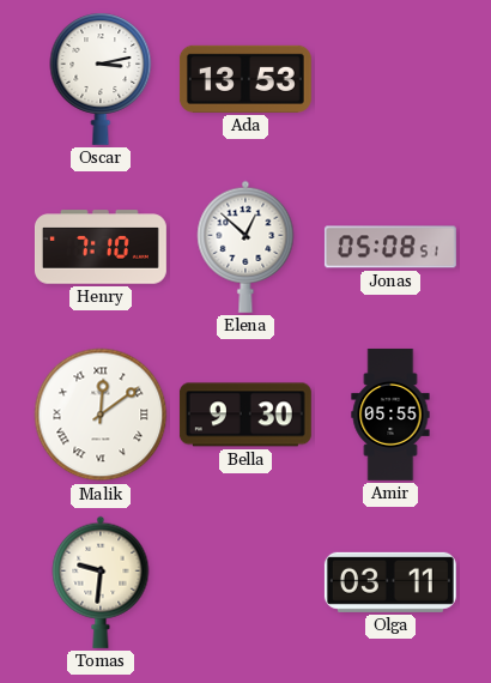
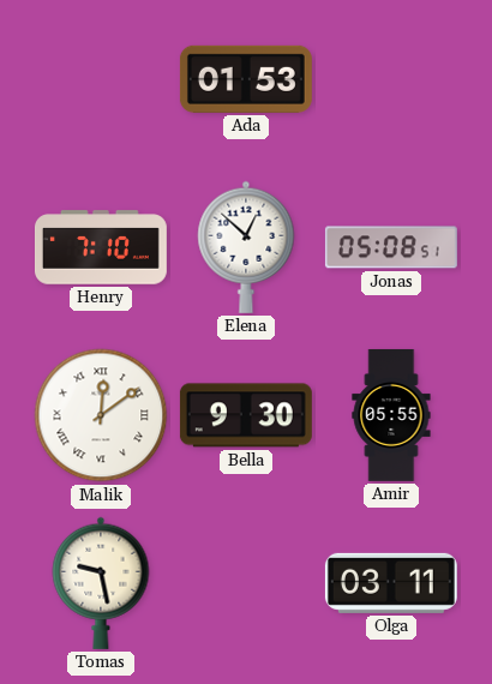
Oscar: 3:13 -> none
Ada: 13:53 -> 01:53
Tomas: 9:31 -> 9:28
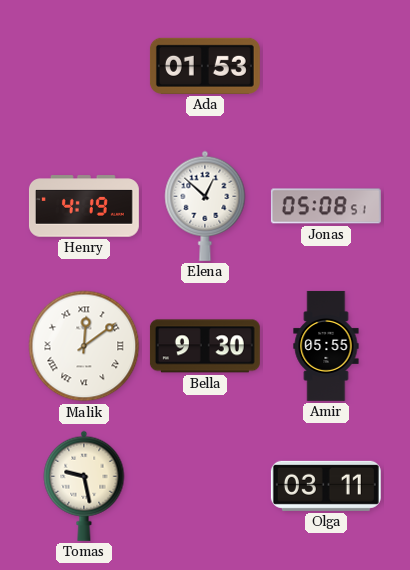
Henry: 7:10 -> 4:19
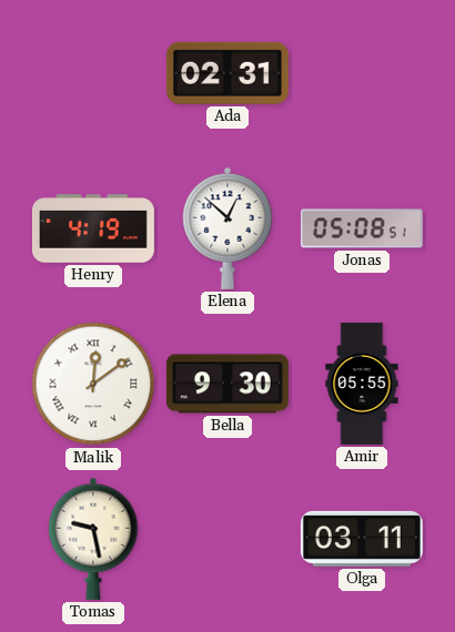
Ada: 01:53 -> 02:31
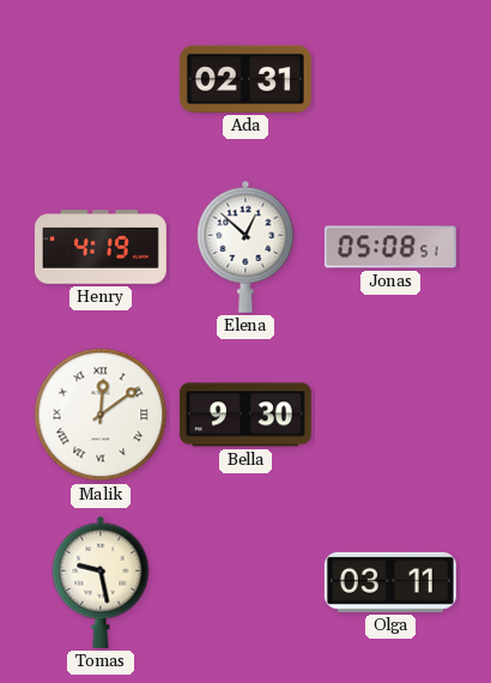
Amir: 05:55 -> none
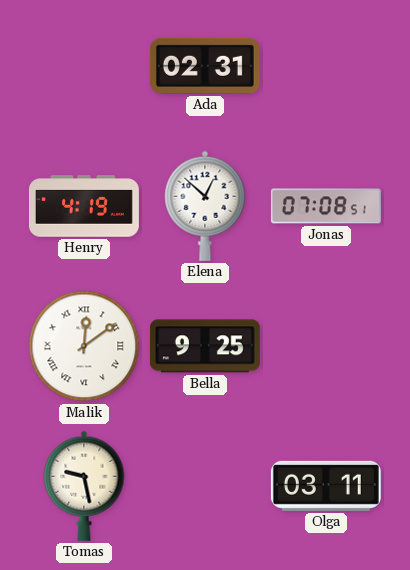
Jonas: 05:08 -> 07:08
Bella: 9:30 -> 9:25
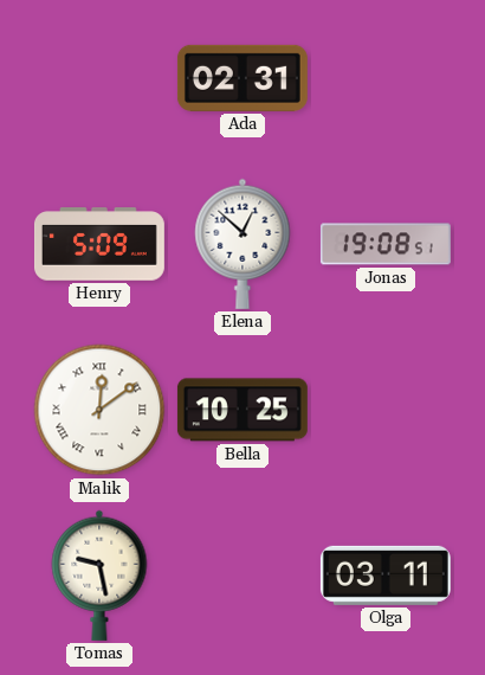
Henry: 4:19 -> 5:09
Jonas: 07:08 -> 19:08
Bella: 9:25 -> 10:25
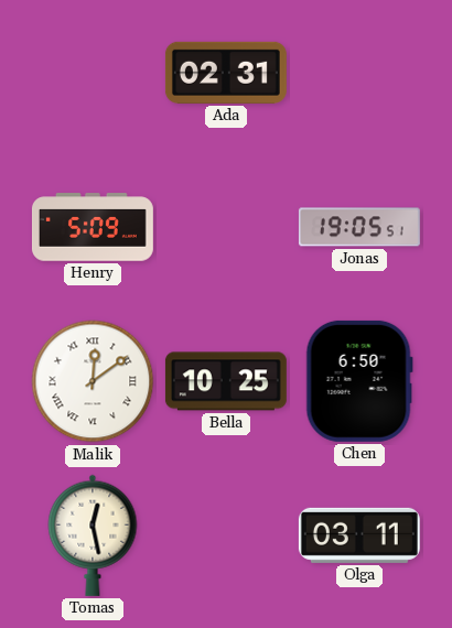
Elena: 12:52 -> none
Jonas: 19:08 -> 19:05
Chen: none -> 6:50
Tomas: 9:28 -> 12:28
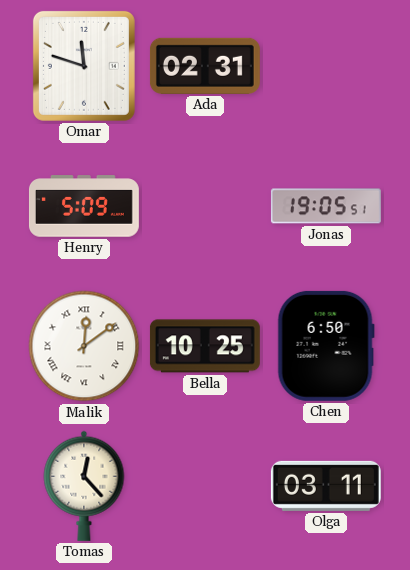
Omar: none -> 11:48
Tomas: 12:28 -> 12:23
